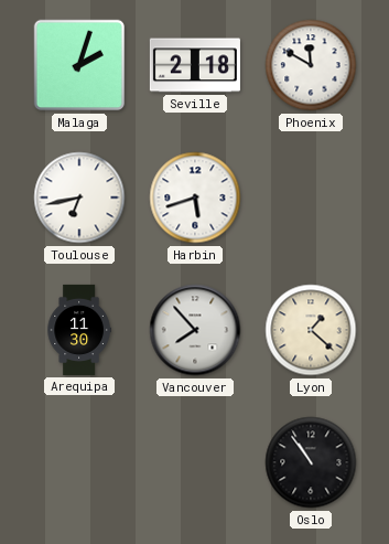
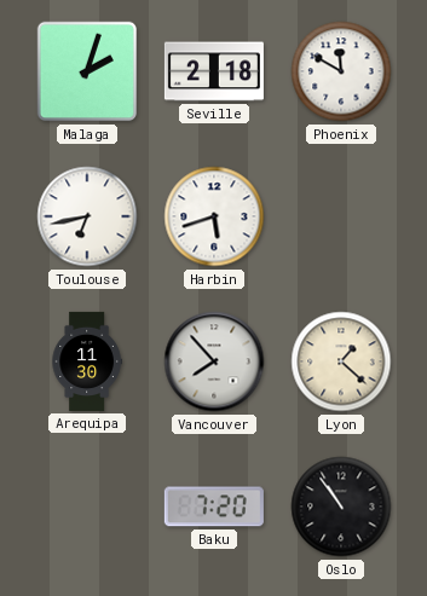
Baku: none -> 7:20
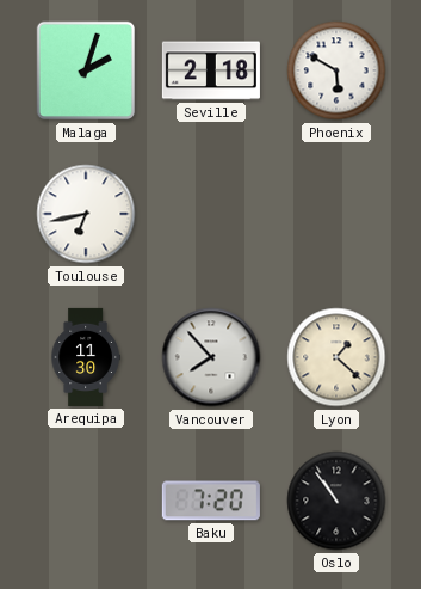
Phoenix: 11:50 -> 5:50
Harbin: 5:42 -> none
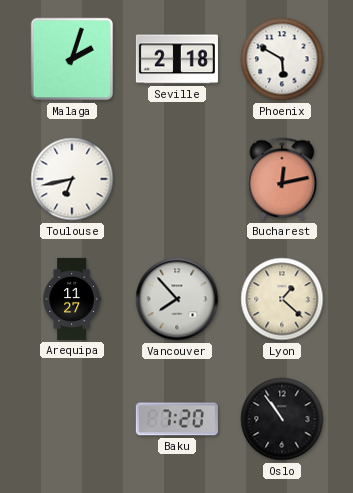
Bucharest: none -> 12:13
Arequipa: 11:30 -> 11:27
